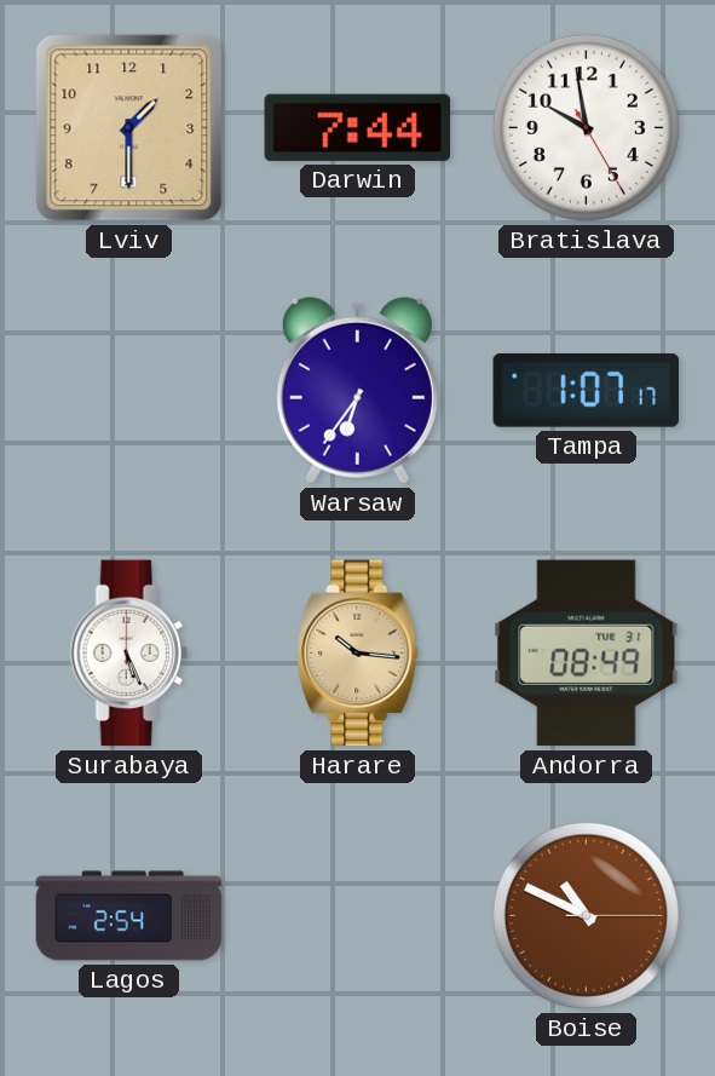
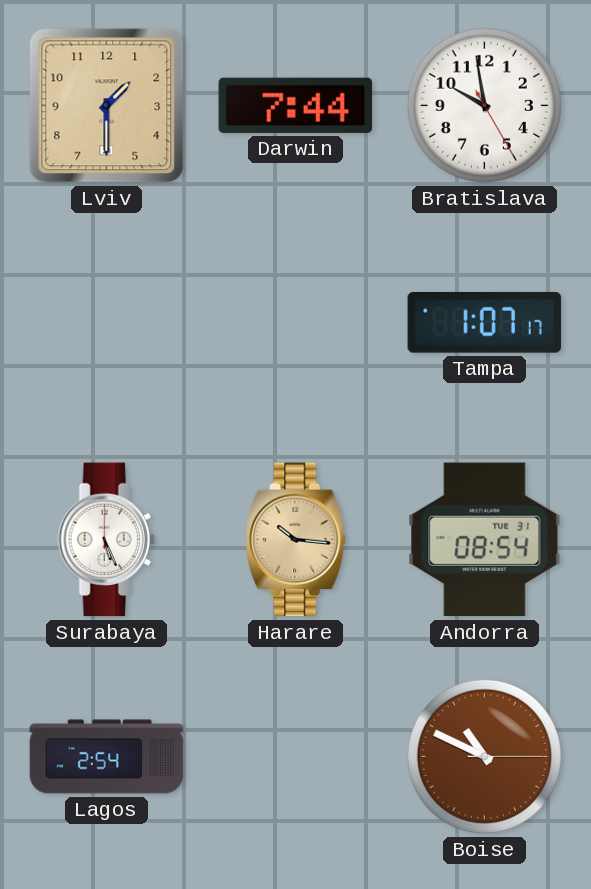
Warsaw: 6:36 -> none
Andorra: 08:49 -> 08:54
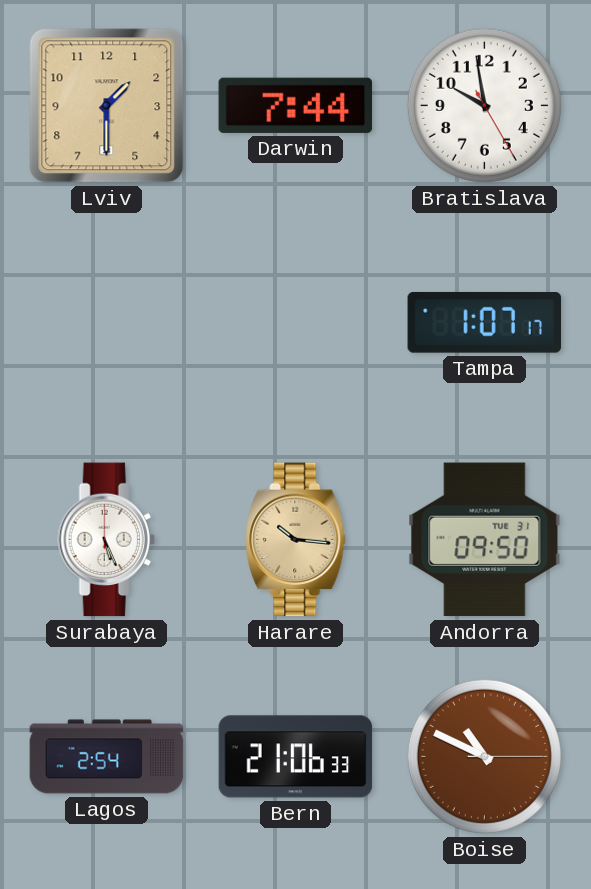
Andorra: 08:54 -> 09:50
Bern: none -> 21:06
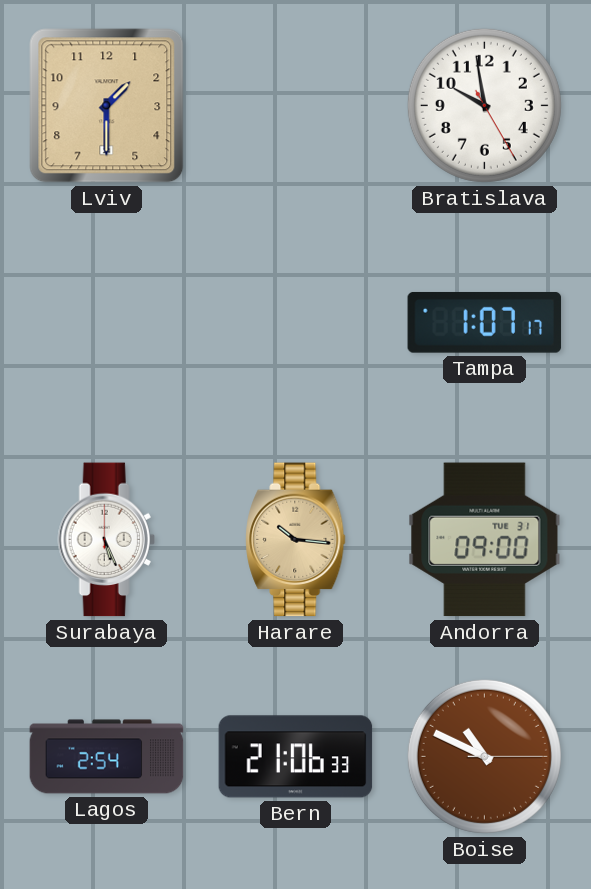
Darwin: 7:44 -> none
Andorra: 09:50 -> 09:00
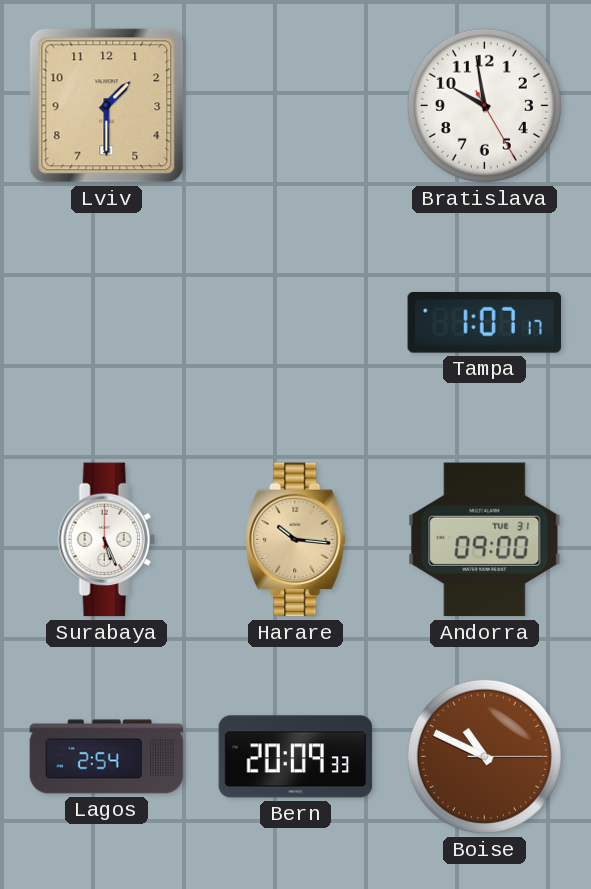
Bern: 21:06 -> 20:09
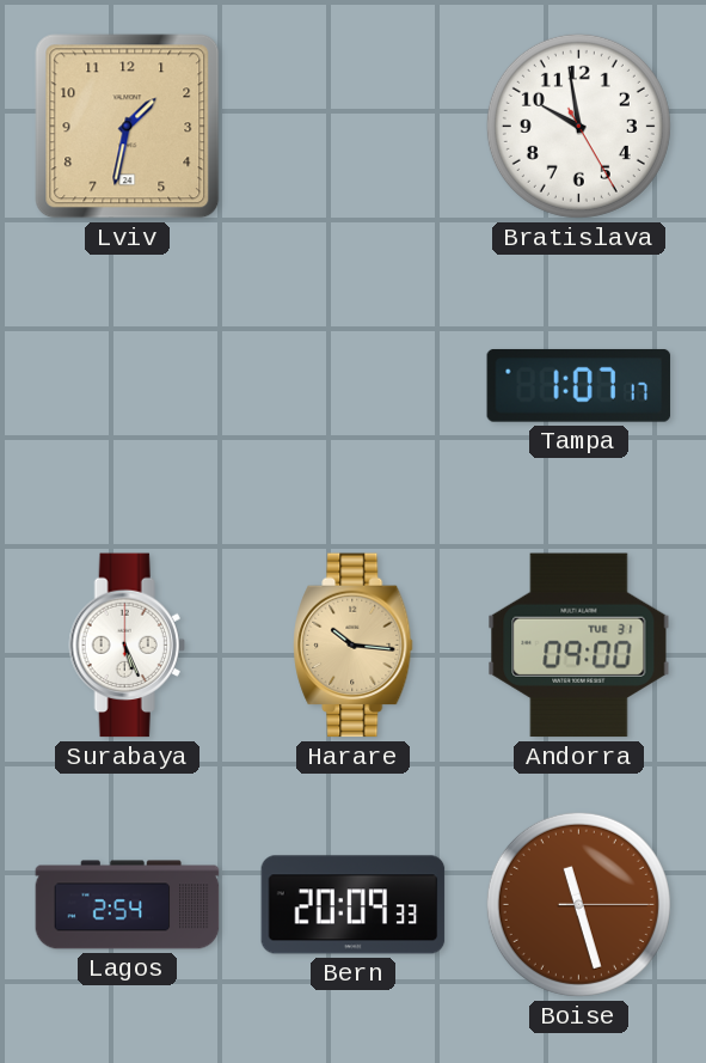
Lviv: 1:30 -> 1:32
Boise: 10:49 -> 11:27
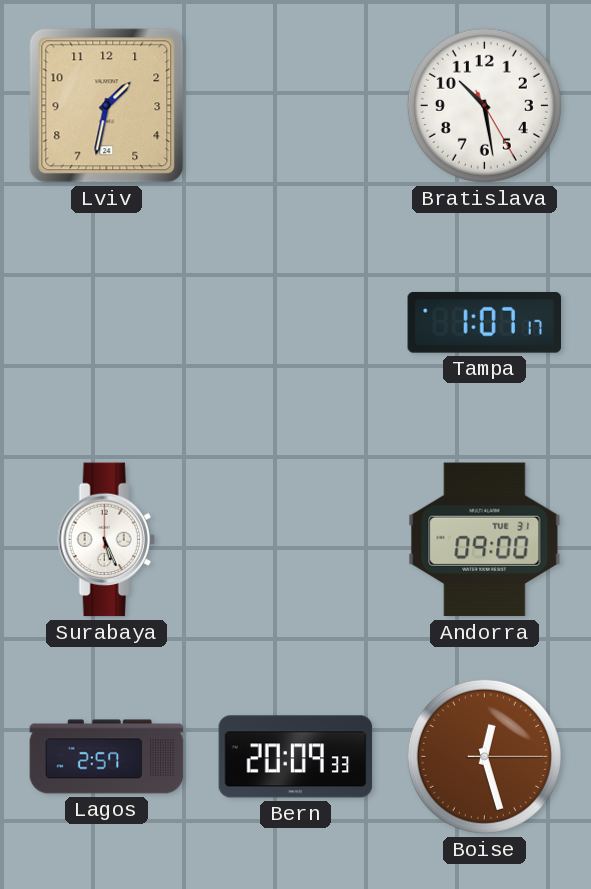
Bratislava: 9:58 -> 10:28
Harare: 10:16 -> none
Lagos: 2:54 -> 2:57
Boise: 11:27 -> 12:27
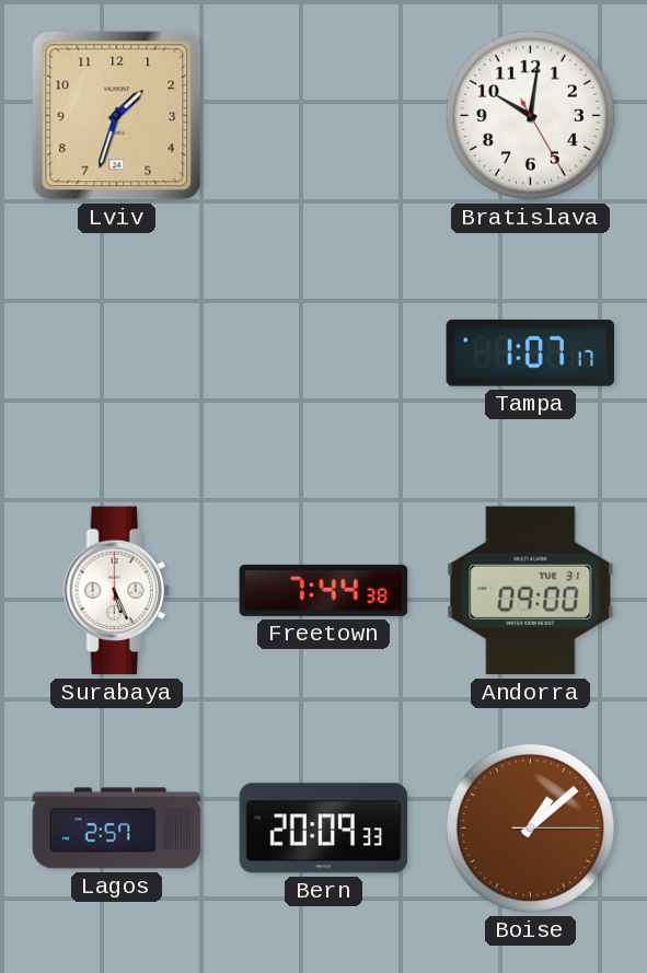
Lviv: 1:32 -> 1:33
Bratislava: 10:28 -> 10:01
Freetown: none -> 7:44
Boise: 12:27 -> 1:08
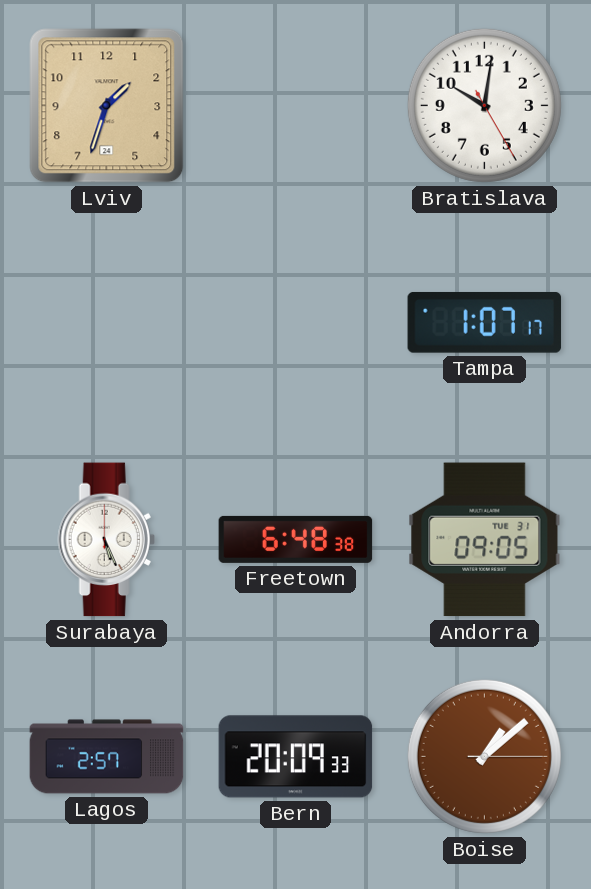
Freetown: 7:44 -> 6:48
Andorra: 09:00 -> 09:05
